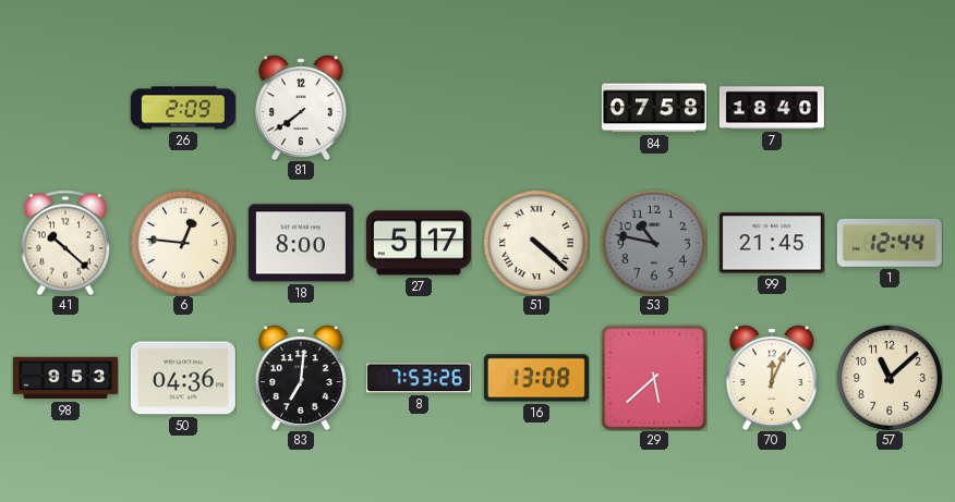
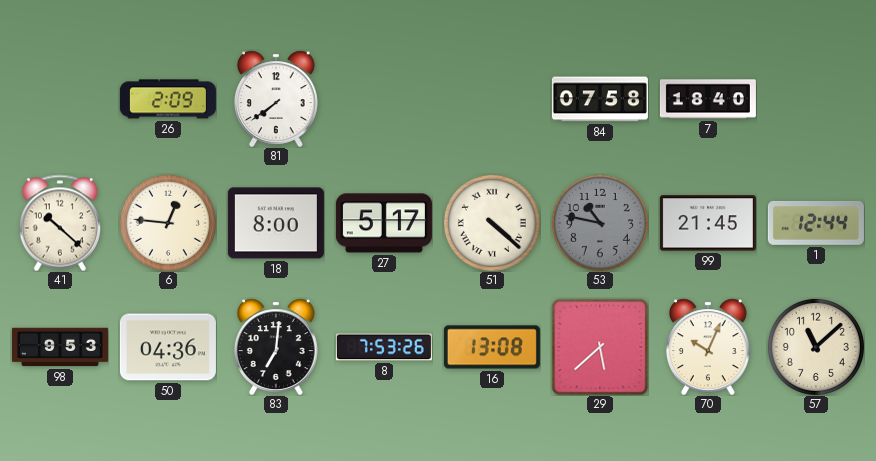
70: 12:04 -> 10:04
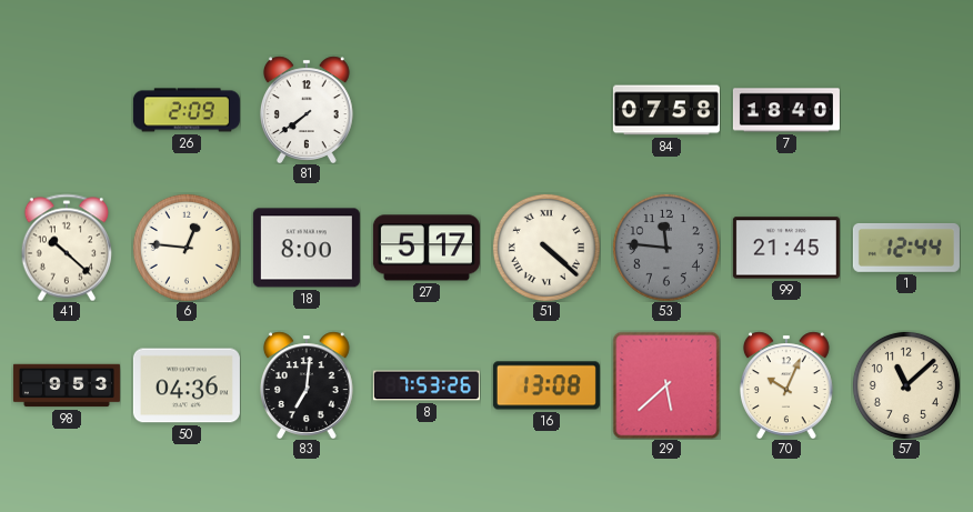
53: 10:47 -> 11:46
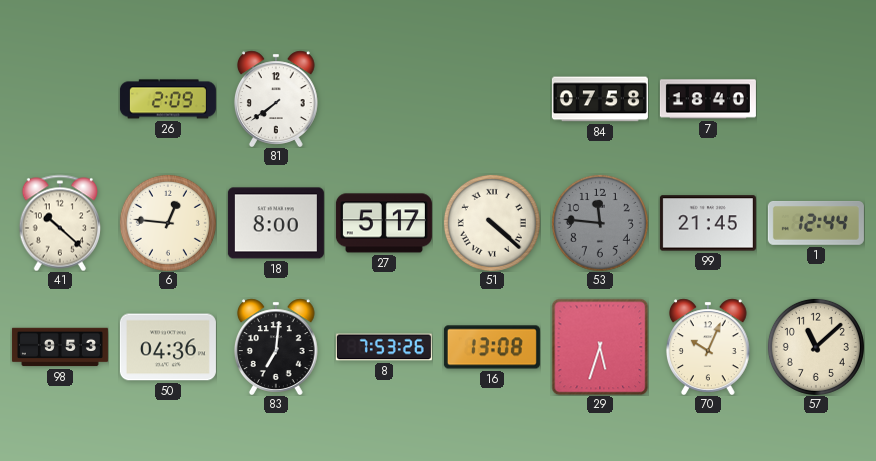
29: 5:38 -> 5:33
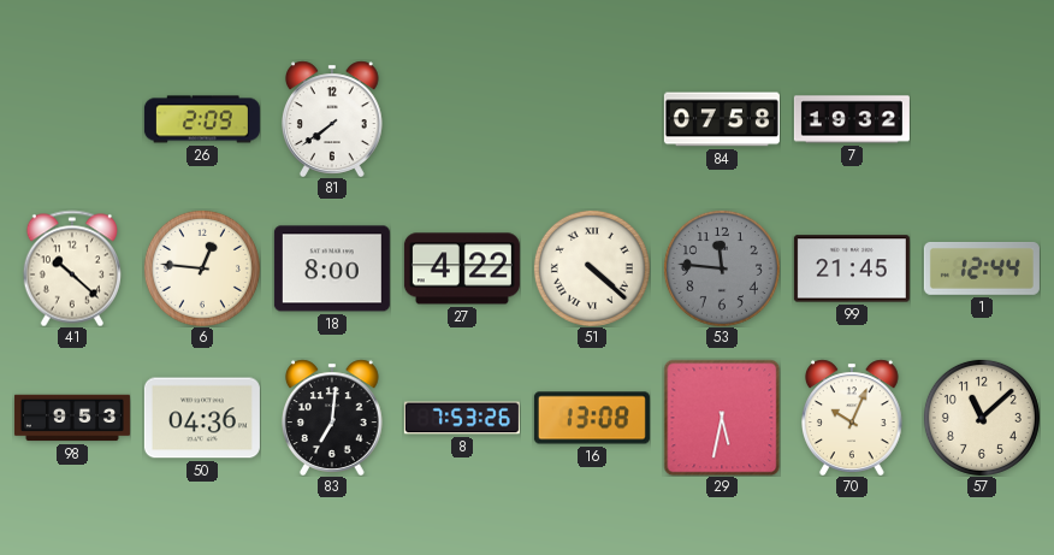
7: 18:40 -> 19:32
27: 5:17 -> 4:22
29: 5:33 -> 5:32
